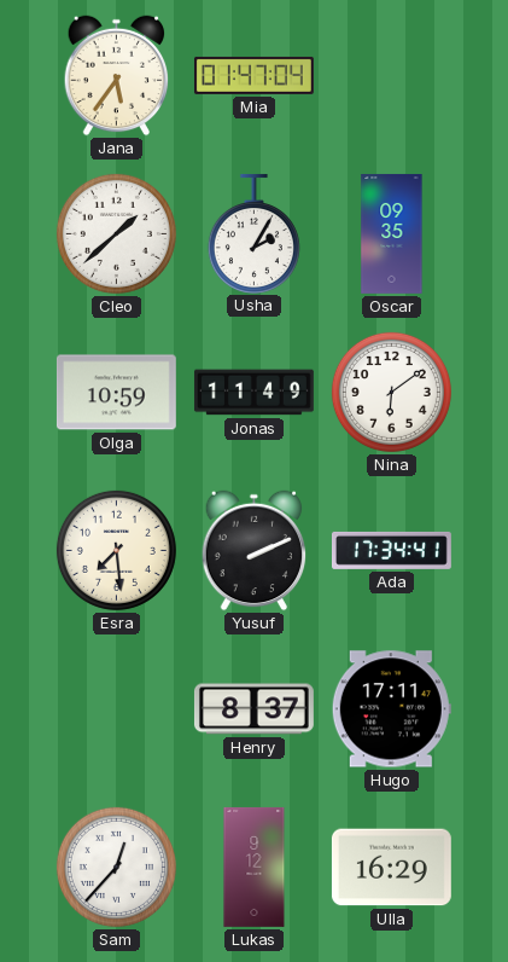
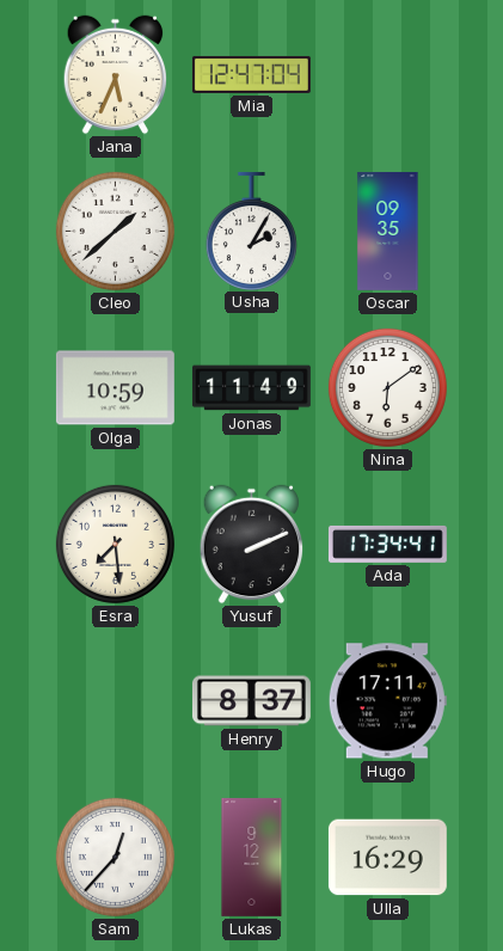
Jana: 5:36 -> 5:34
Mia: 01:47 -> 12:47
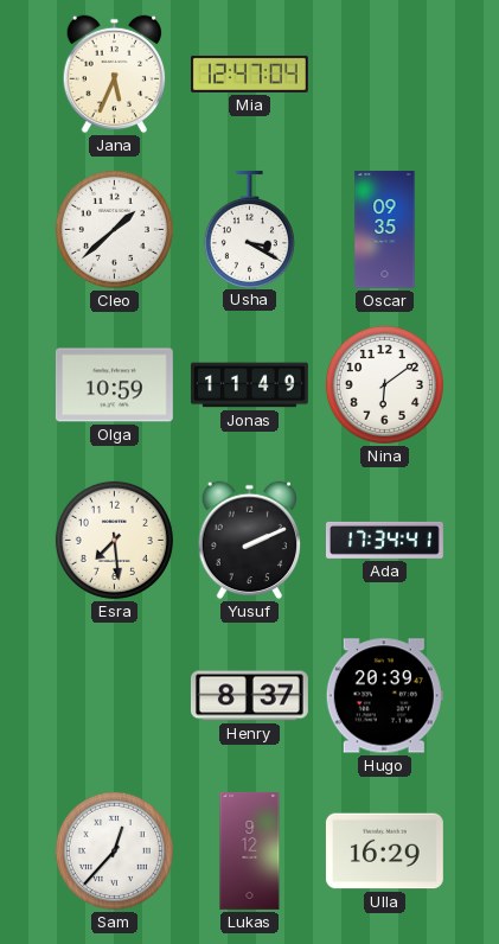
Usha: 2:05 -> 3:20
Hugo: 17:11 -> 20:39
